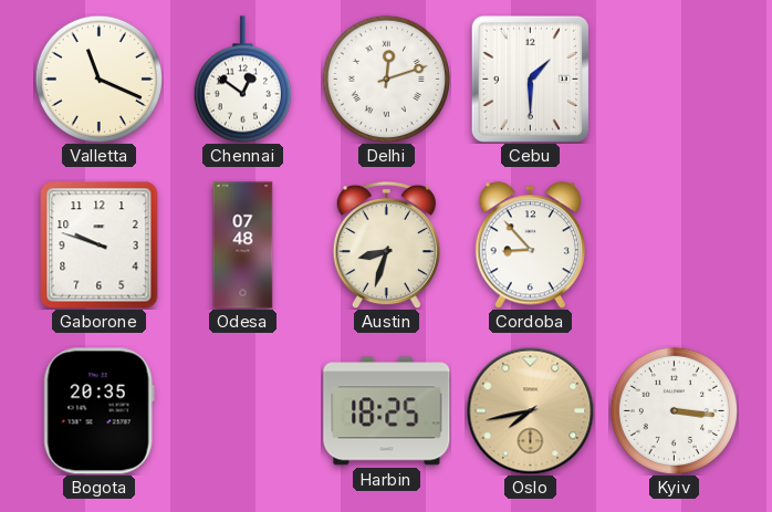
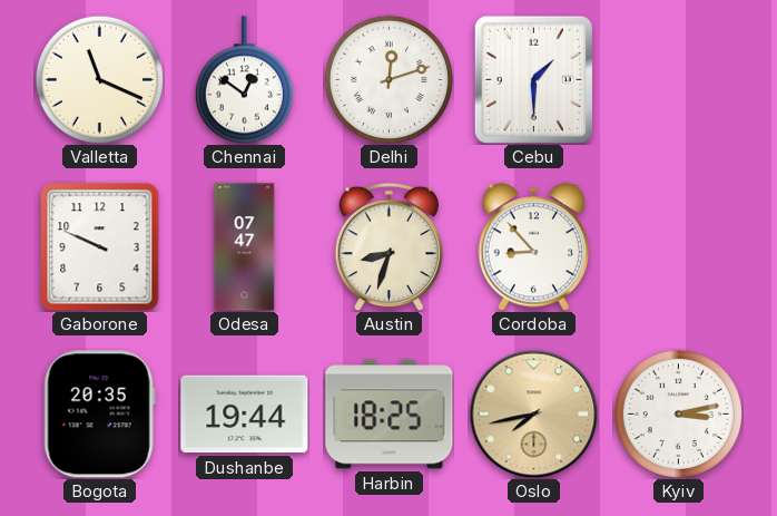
Gaborone: 9:48 -> 9:49
Odesa: 07:48 -> 07:47
Dushanbe: none -> 19:44
Kyiv: 3:16 -> 3:13
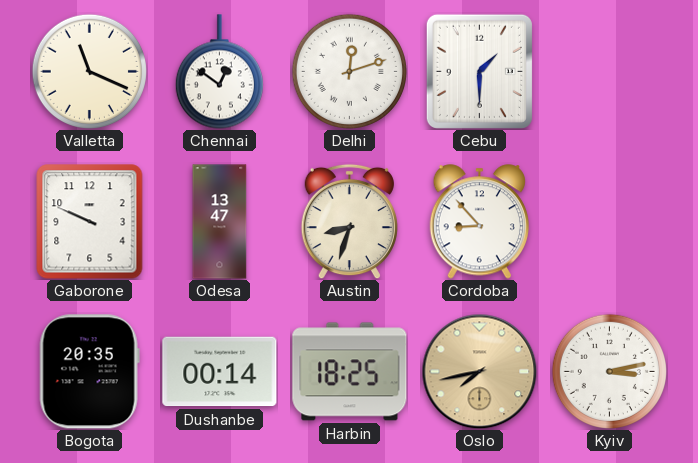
Odesa: 07:47 -> 13:47
Dushanbe: 19:44 -> 00:14
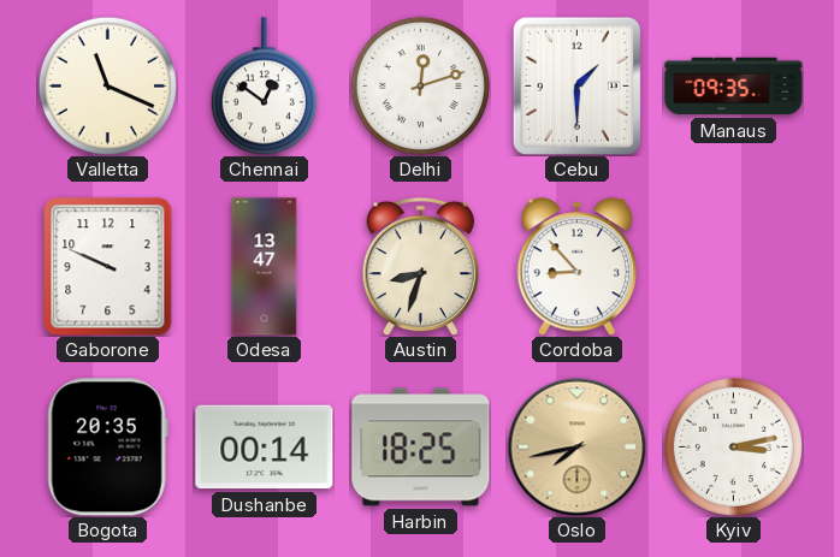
Manaus: none -> 09:35
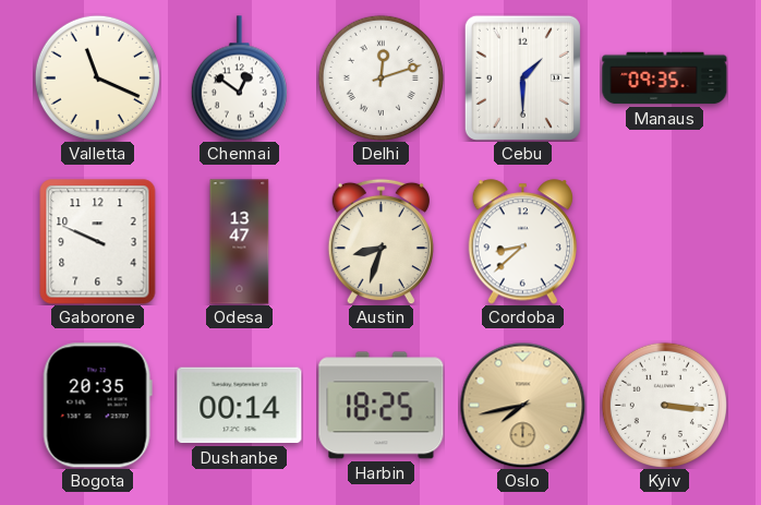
Cordoba: 8:53 -> 8:38
Kyiv: 3:13 -> 3:16
